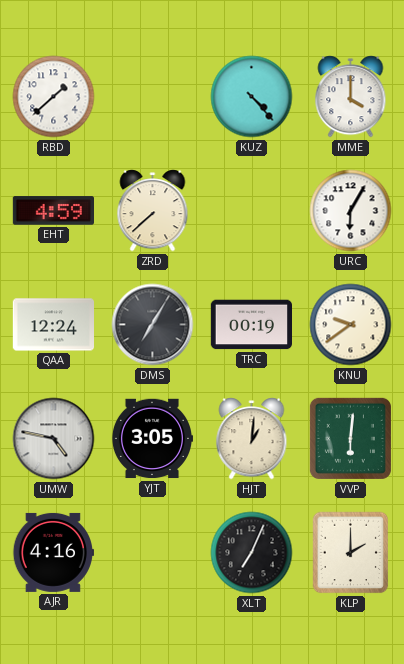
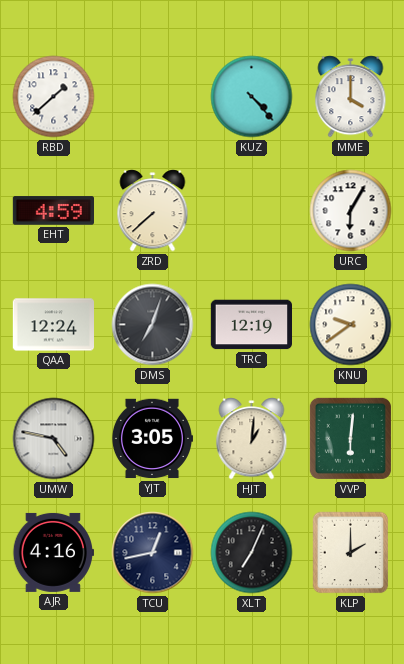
DMS: 7:05 -> 7:03
TRC: 00:19 -> 12:19
TCU: none -> 12:43
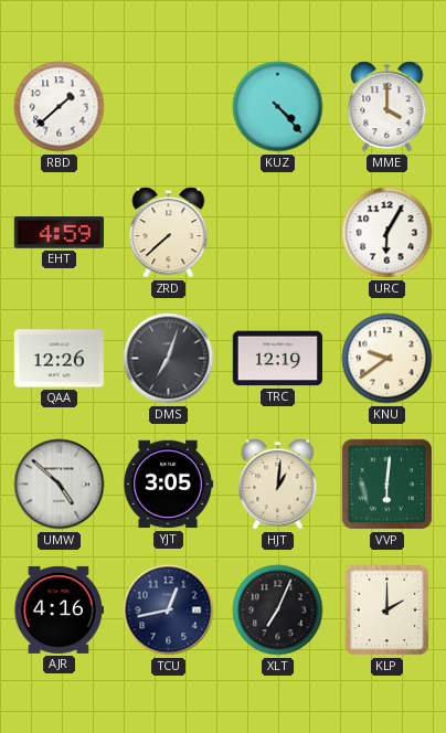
QAA: 12:24 -> 12:26
UMW: 4:47 -> 4:52
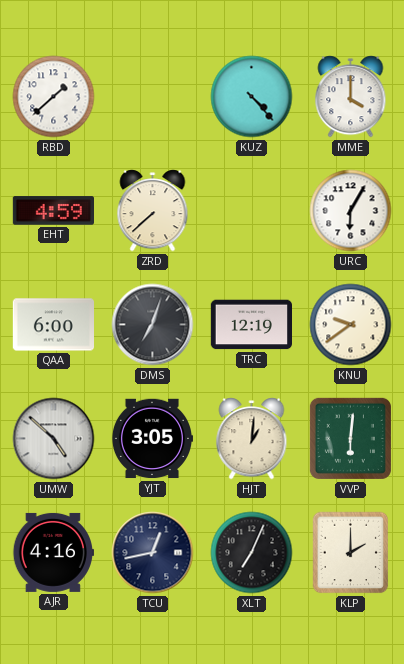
QAA: 12:26 -> 6:00
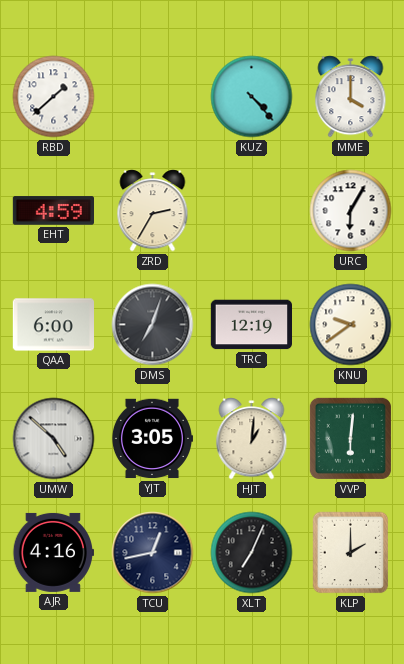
ZRD: 7:38 -> 2:35
